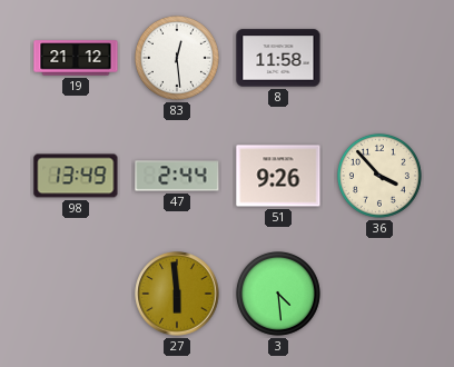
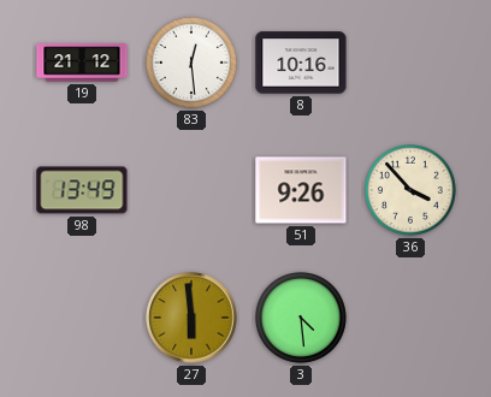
8: 11:58 -> 10:16
47: 2:44 -> none
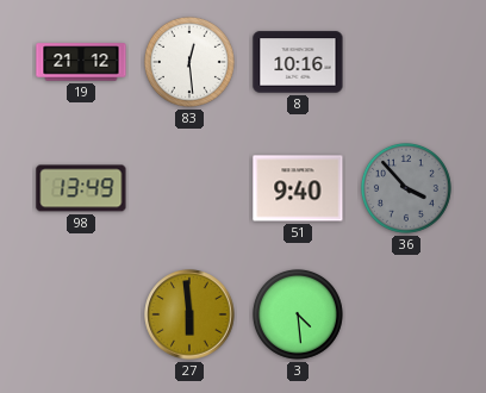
51: 9:26 -> 9:40
36 dial: cream -> grey
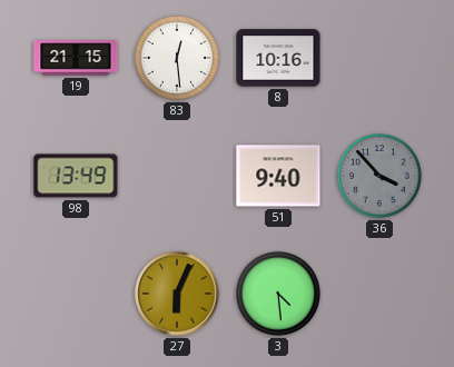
19: 21:12 -> 21:15
27: 5:59 -> 6:04
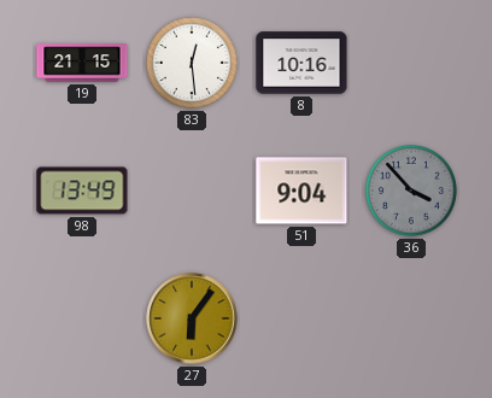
51: 9:40 -> 9:04
27: 6:04 -> 6:06
3: 4:29 -> none
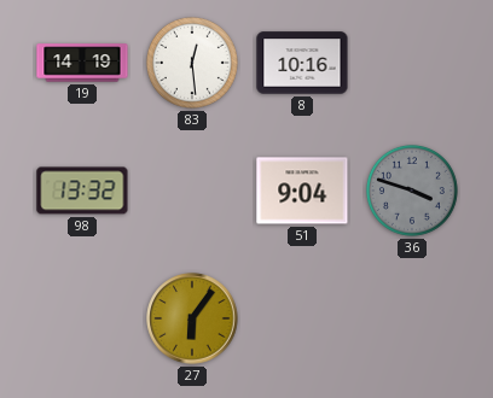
19: 21:15 -> 14:19
98: 13:49 -> 13:32
36: 3:53 -> 3:48
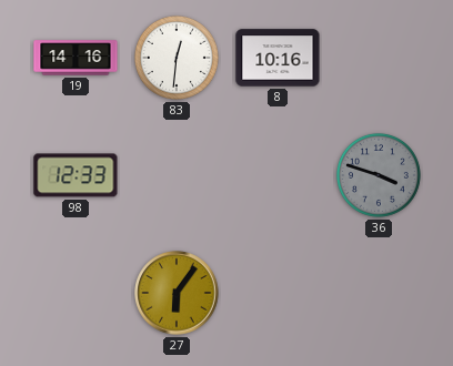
19: 14:19 -> 14:16
83: 12:29 -> 12:31
98: 13:32 -> 12:33
51: 9:04 -> none
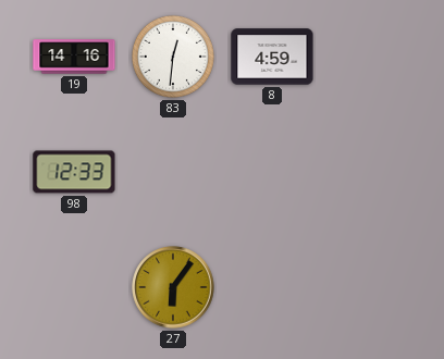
8: 10:16 -> 4:59
36: 3:48 -> none
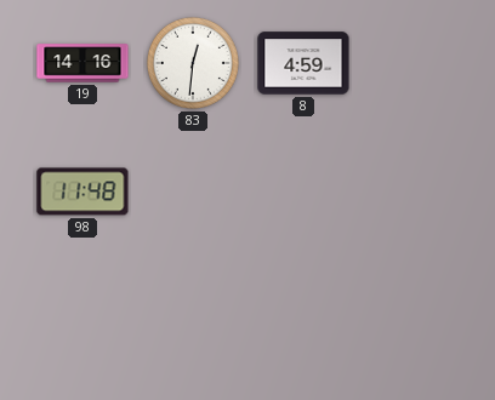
98: 12:33 -> 11:48
27: 6:06 -> none
